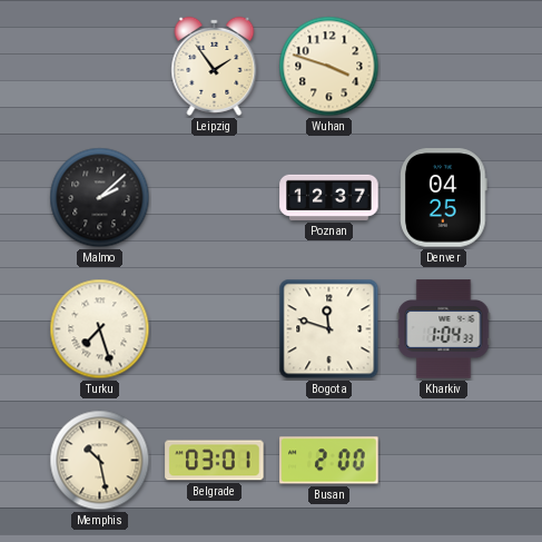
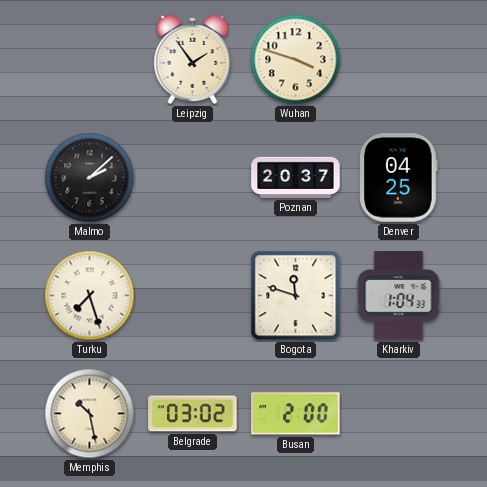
Poznan: 12:37 -> 20:37
Belgrade: 03:01 -> 03:02
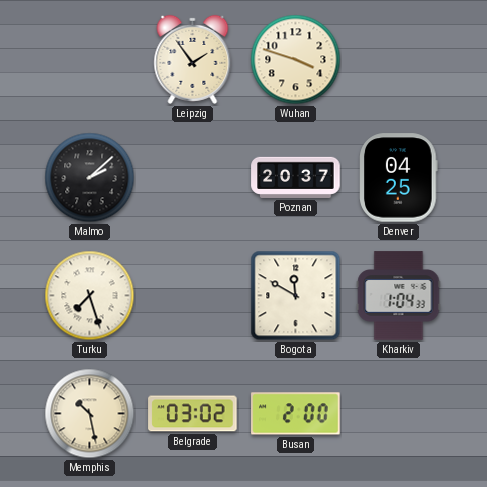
Bogota: 11:48 -> 11:50
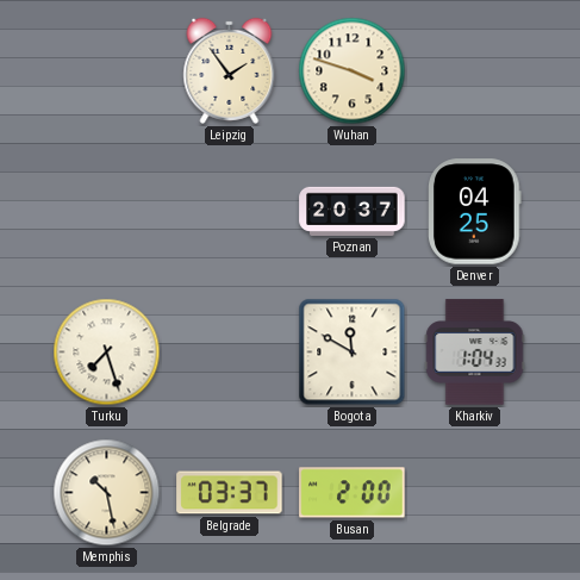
Malmo: 2:08 -> none
Belgrade: 03:02 -> 03:37
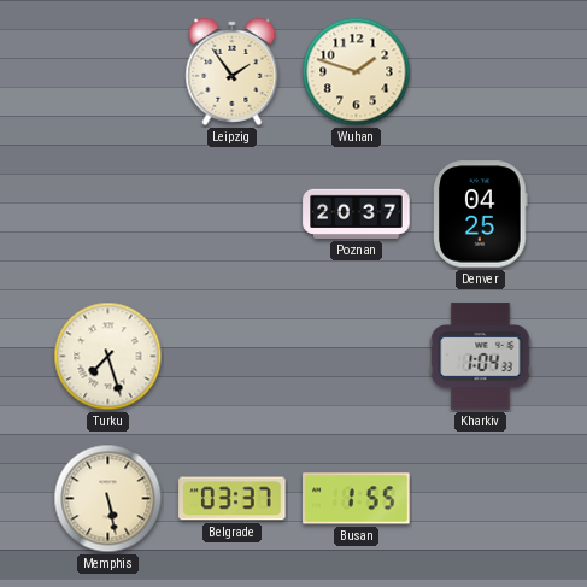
Wuhan: 3:48 -> 1:48
Bogota: 11:50 -> none
Memphis: 10:28 -> 5:28
Busan: 2:00 -> 1:55
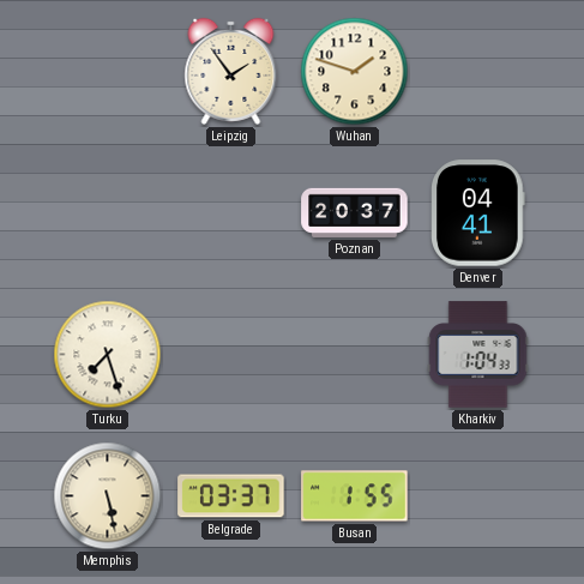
Denver: 04:25 -> 04:41
